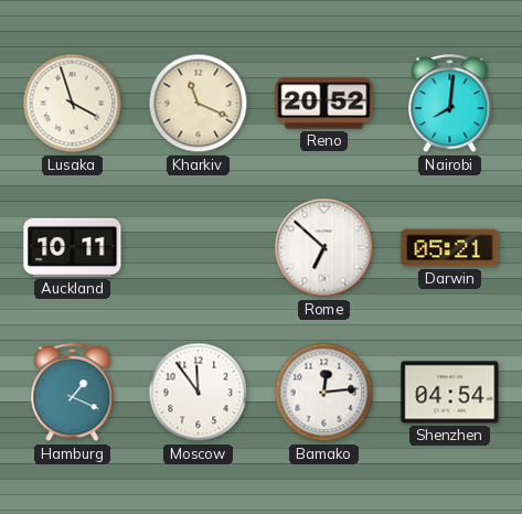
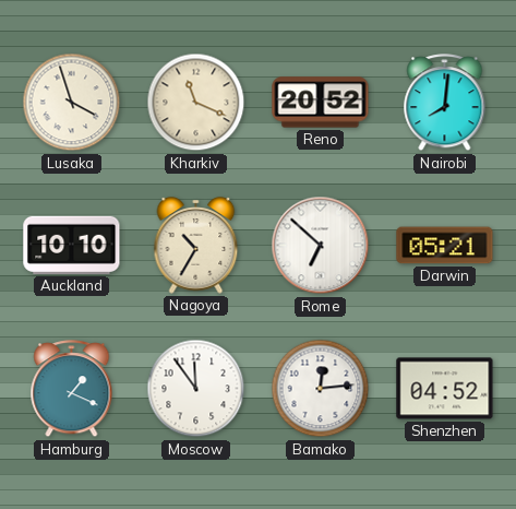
Auckland: 10:11 -> 10:10
Nagoya: none -> 10:35
Shenzhen: 04:54 -> 04:52
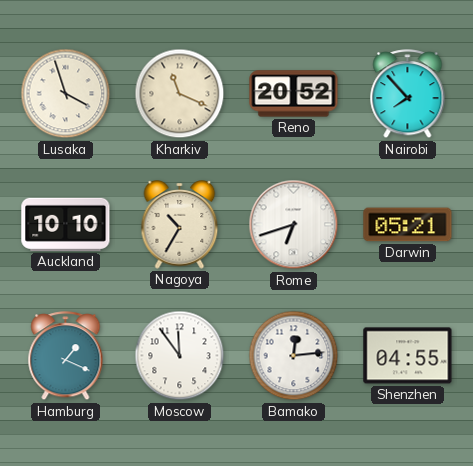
Nairobi: 8:01 -> 7:53
Rome: 6:52 -> 6:42
Shenzhen: 04:52 -> 04:55
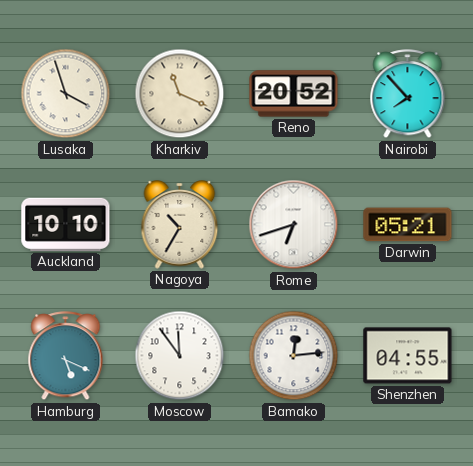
Hamburg: 1:19 -> 5:19
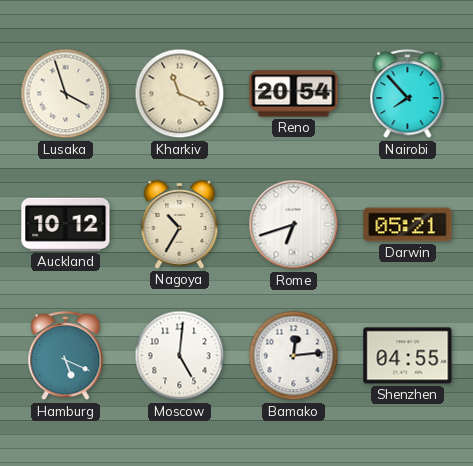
Reno: 20:52 -> 20:54
Auckland: 10:10 -> 10:12
Moscow: 11:54 -> 5:01
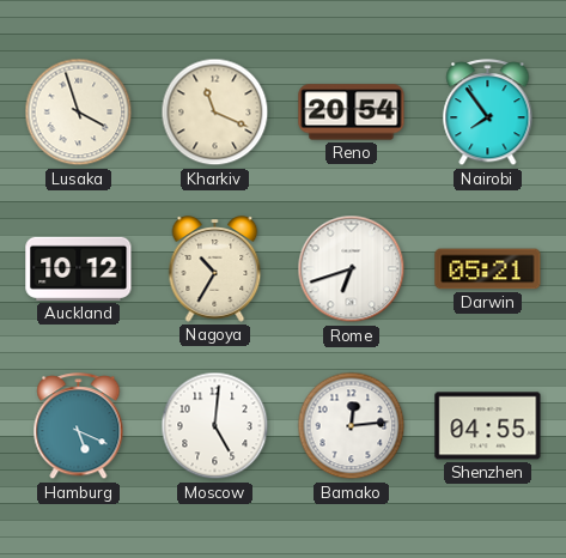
Nairobi: 7:53 -> 7:54
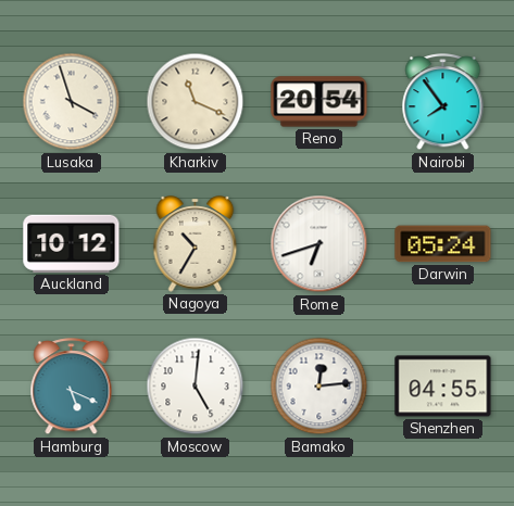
Darwin: 05:21 -> 05:24
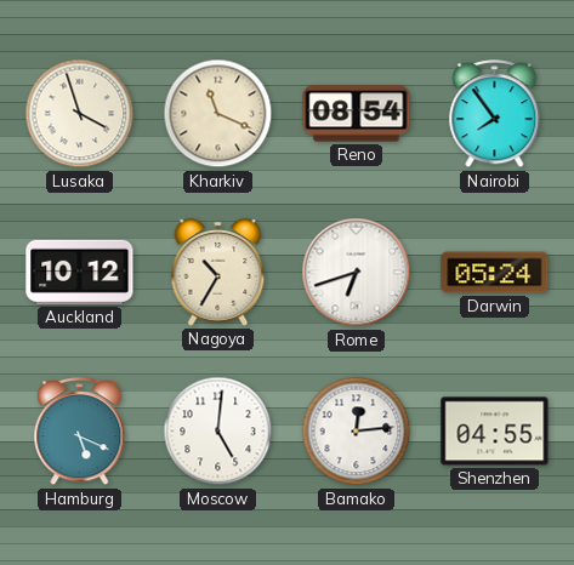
Reno: 20:54 -> 08:54
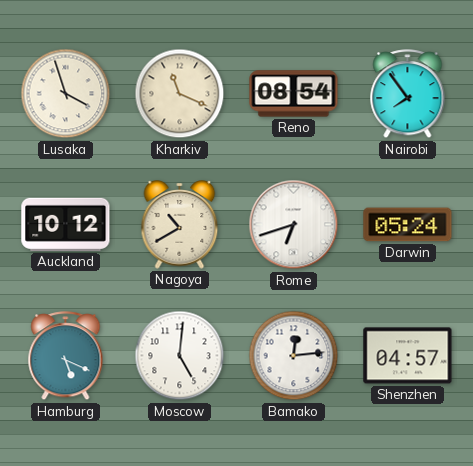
Nagoya: 10:35 -> 10:40
Shenzhen: 04:55 -> 04:57
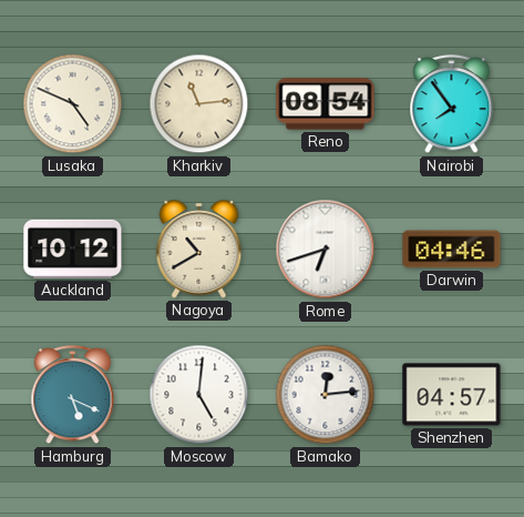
Lusaka: 3:57 -> 4:49
Kharkiv: 11:19 -> 11:14
Darwin: 05:24 -> 04:46
